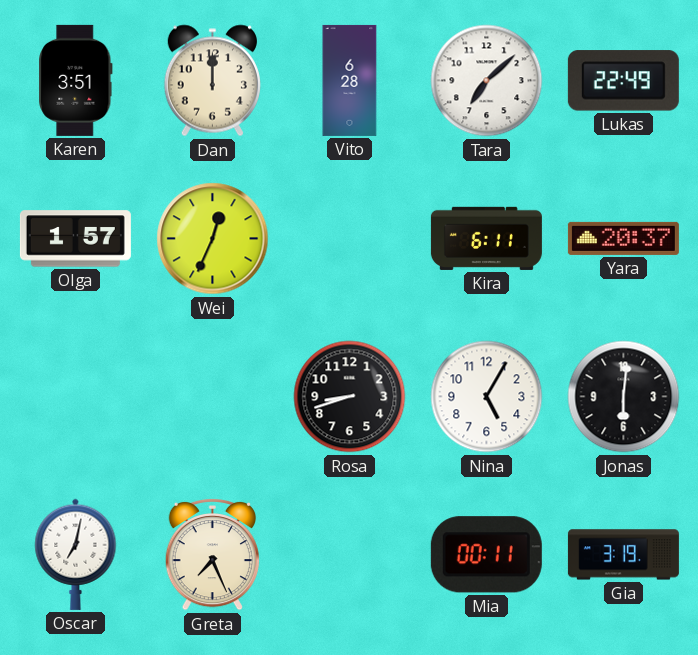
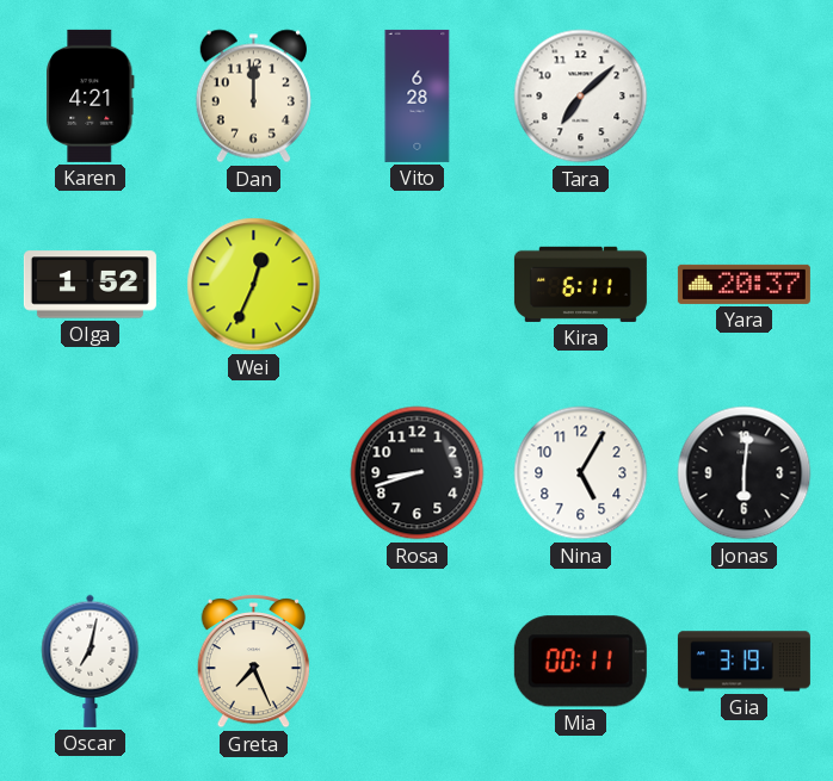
Karen: 3:51 -> 4:21
Lukas: 22:49 -> none
Olga: 1:57 -> 1:52
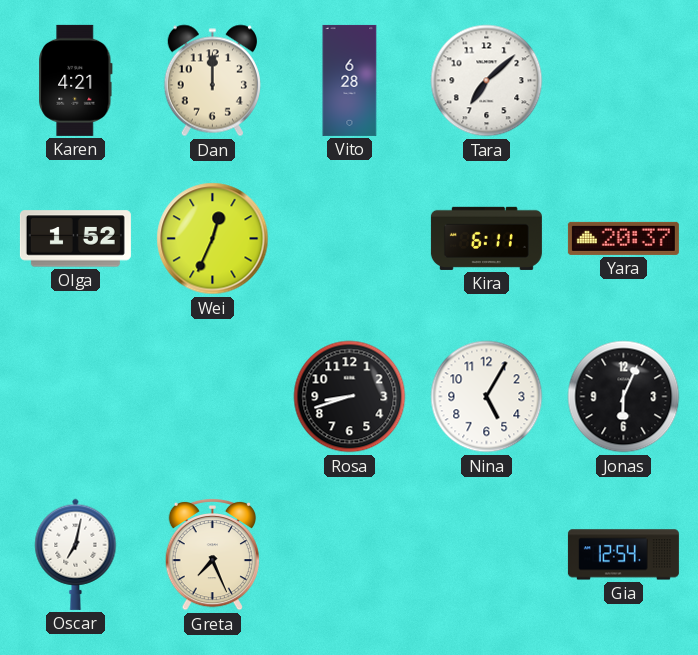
Jonas: 6:01 -> 6:04
Mia: 00:11 -> none
Gia: 3:19 -> 12:54
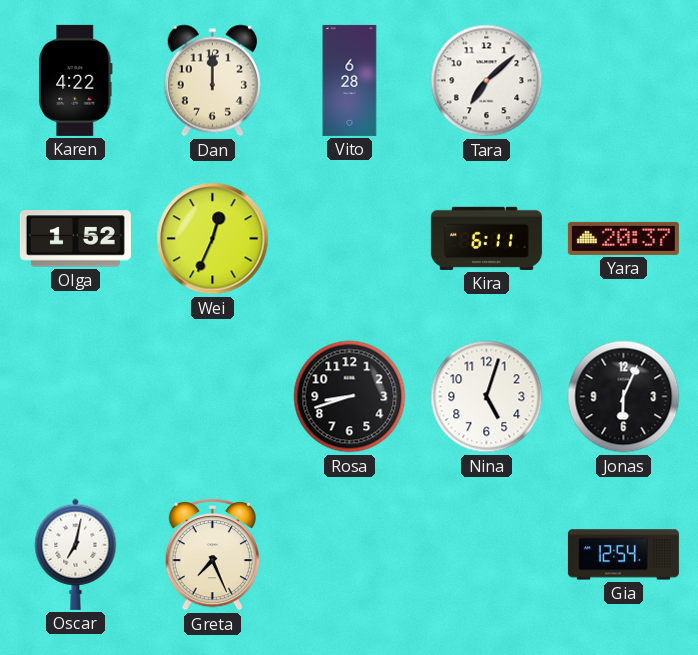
Karen: 4:21 -> 4:22
Nina: 5:05 -> 5:03
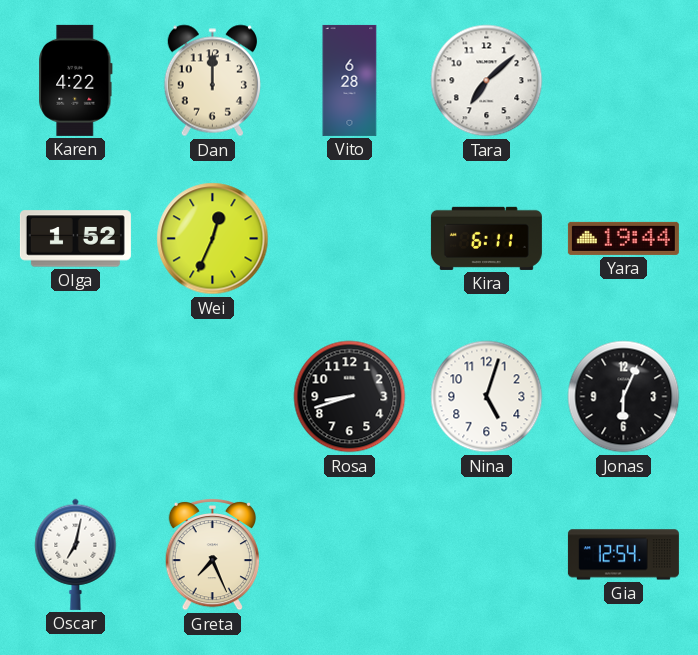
Yara: 20:37 -> 19:44
